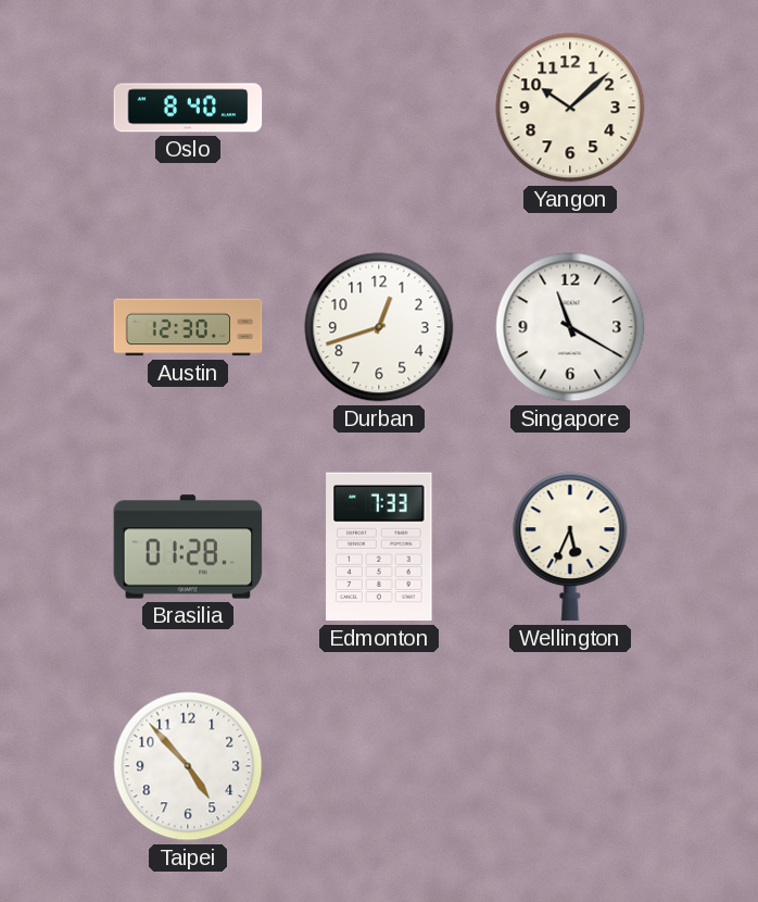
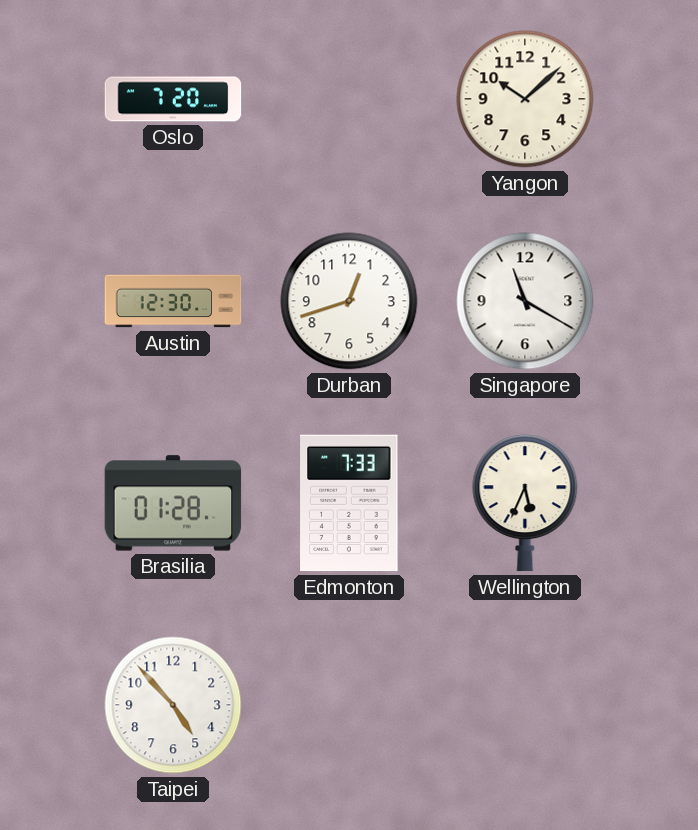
Oslo: 8:40 -> 7:20
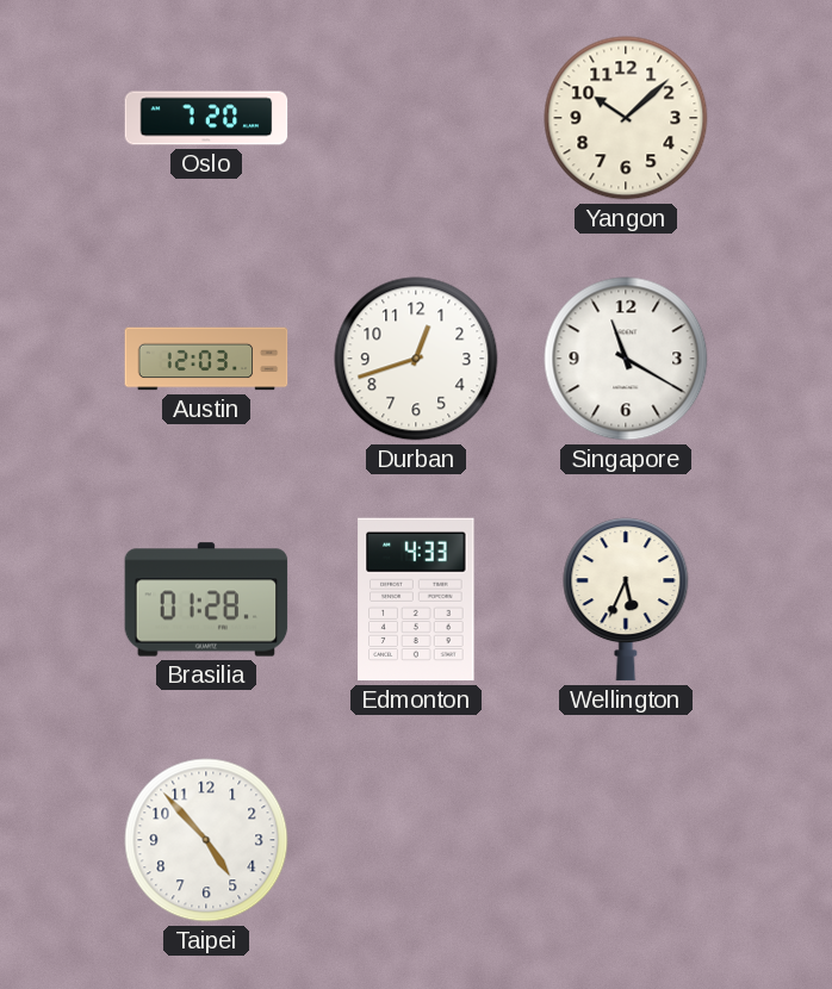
Austin: 12:30 -> 12:03
Edmonton: 7:33 -> 4:33
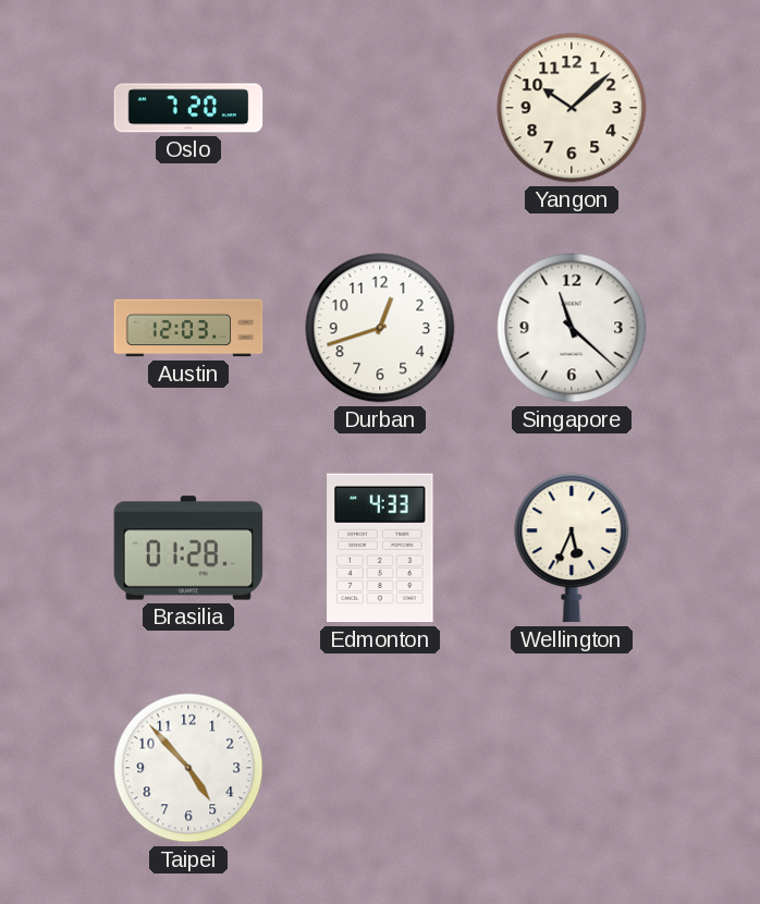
Singapore: 11:20 -> 11:22
